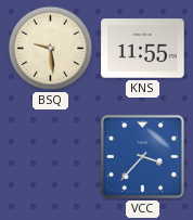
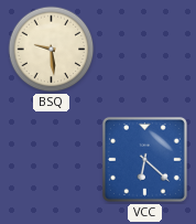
KNS: 11:55 -> none
VCC: 3:37 -> 6:22
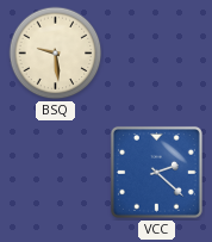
VCC: 6:22 -> 2:22
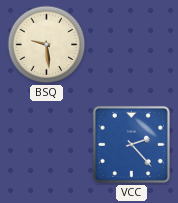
VCC: 2:22 -> 2:23
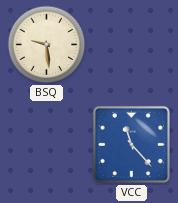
VCC: 2:23 -> 11:23
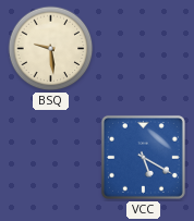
VCC: 11:23 -> 5:20
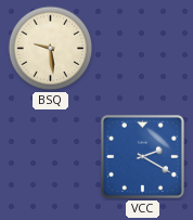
VCC: 5:20 -> 2:20
